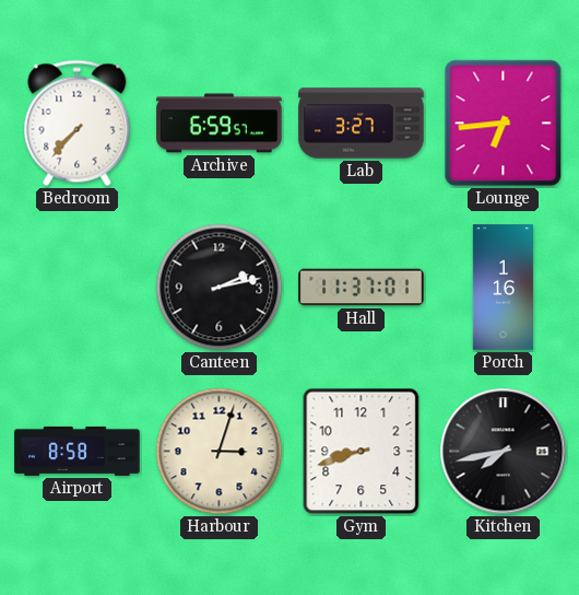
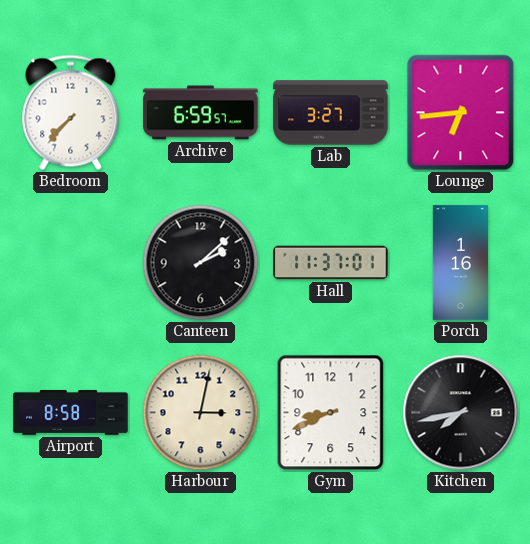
Canteen: 2:13 -> 2:08
Harbour: 3:03 -> 3:02
Gym: 8:42 -> 8:41
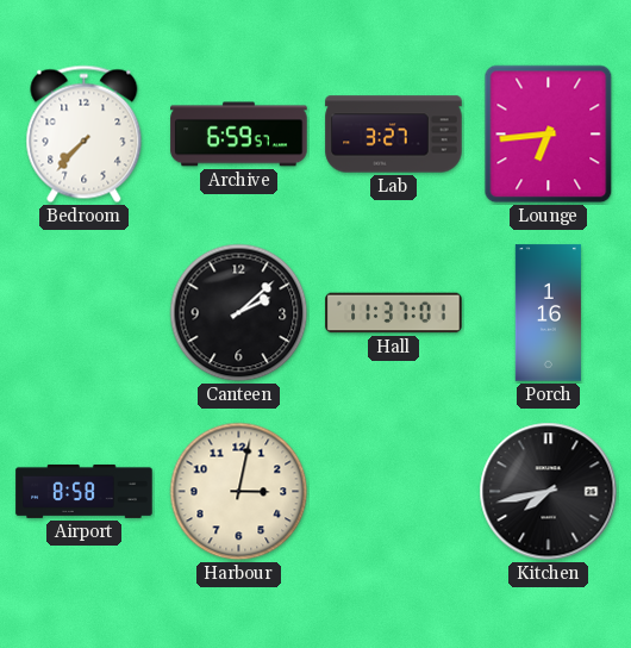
Gym: 8:41 -> none
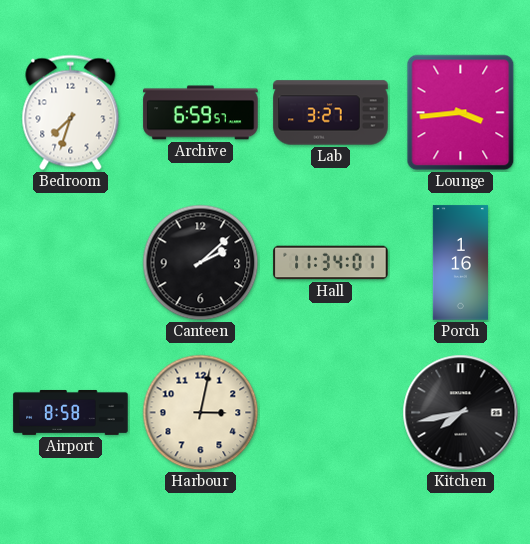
Bedroom: 7:37 -> 7:33
Lounge: 6:44 -> 3:44
Hall: 11:37 -> 11:34
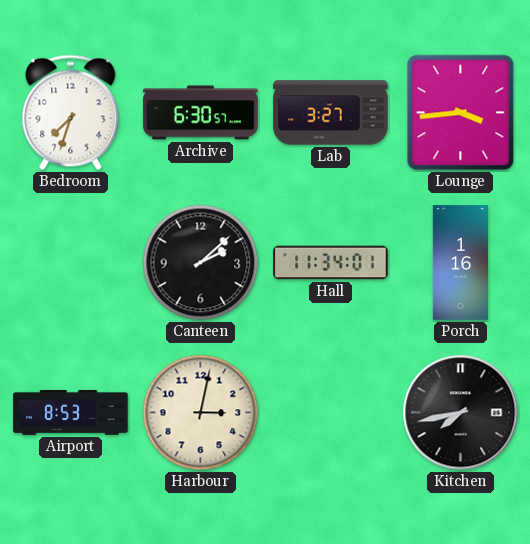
Archive: 6:59 -> 6:30
Airport: 8:58 -> 8:53
